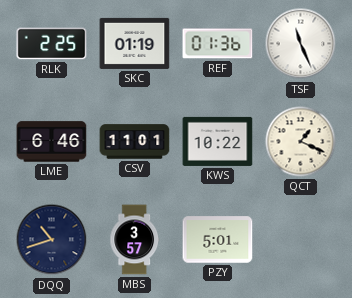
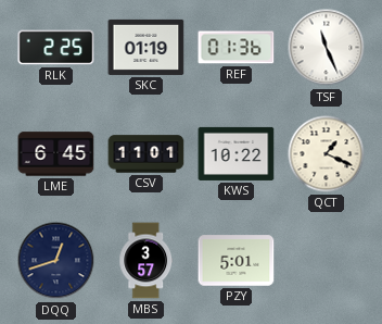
LME: 6:46 -> 6:45
DQQ: 10:42 -> 12:42
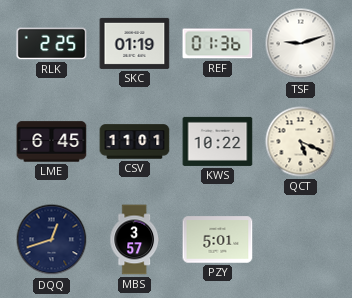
TSF: 11:26 -> 9:12
QCT: 1:19 -> 5:19
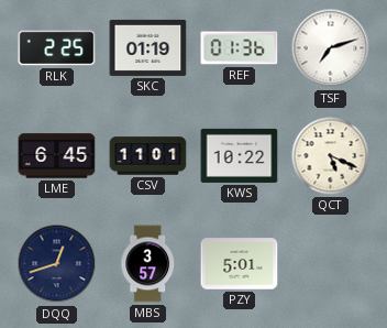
TSF: 9:12 -> 7:12
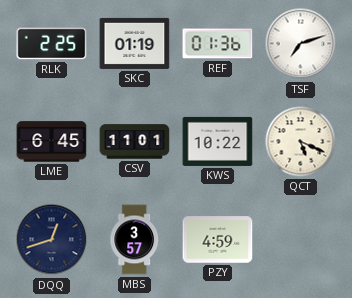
PZY: 5:01 -> 4:59
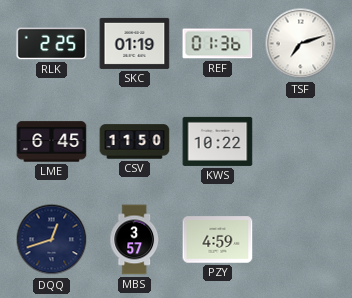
CSV: 11:01 -> 11:50
QCT: 5:19 -> none
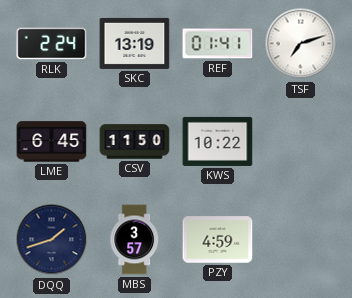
RLK: 2:25 -> 2:24
SKC: 01:19 -> 13:19
REF: 01:36 -> 01:41
DQQ: 12:42 -> 1:42
